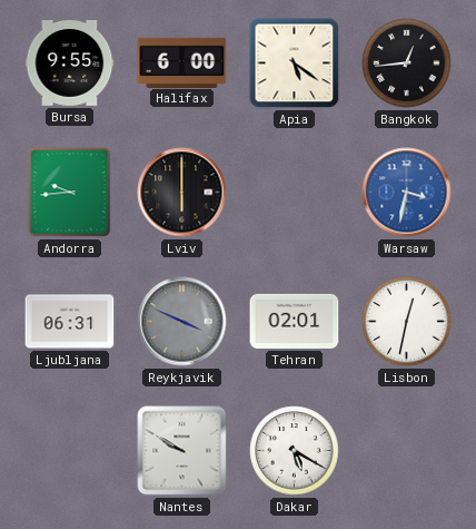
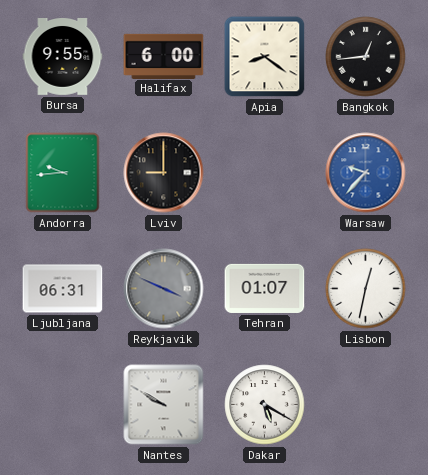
Apia: 5:21 -> 8:21
Lviv: 6:00 -> 9:00
Warsaw: 3:32 -> 9:37
Tehran: 02:01 -> 01:07
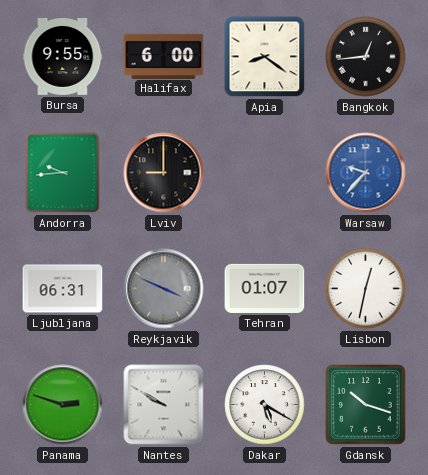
Panama: none -> 2:48
Gdansk: none -> 10:18
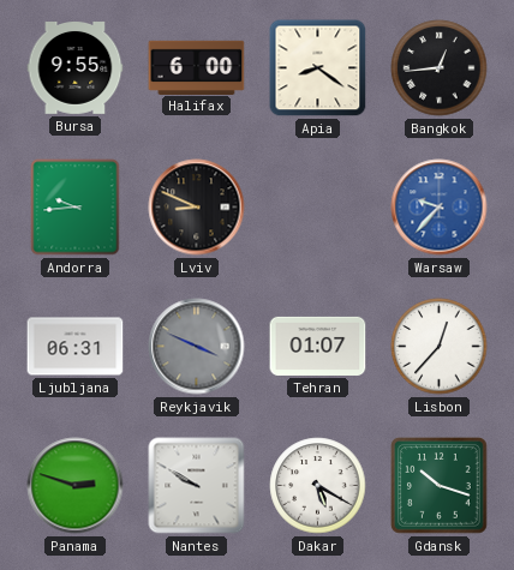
Lviv: 9:00 -> 8:49
Lisbon: 12:32 -> 12:37
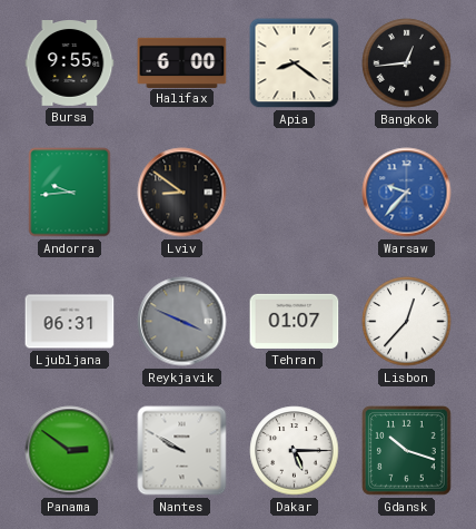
Lviv: 8:49 -> 8:51
Panama: 2:48 -> 2:51
Dakar: 5:20 -> 5:15
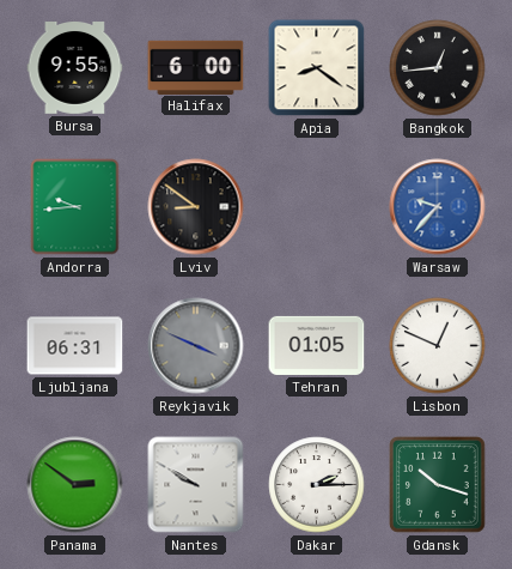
Tehran: 01:07 -> 01:05
Lisbon: 12:37 -> 12:49
Dakar: 5:15 -> 2:15
